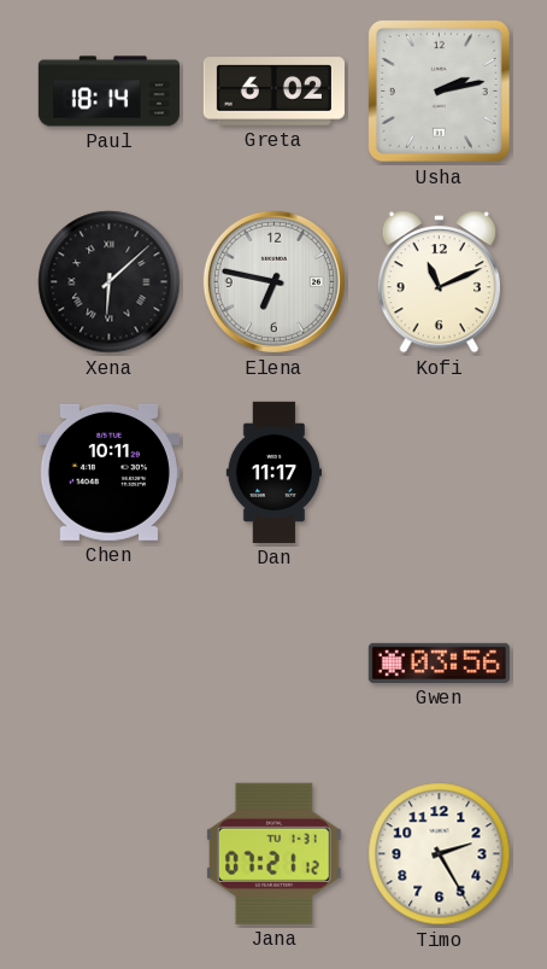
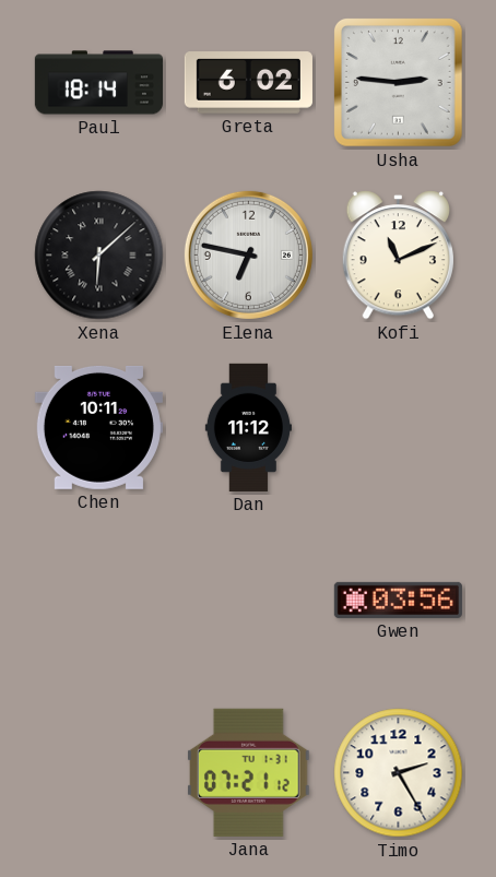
Usha: 2:13 -> 2:46
Dan: 11:17 -> 11:12
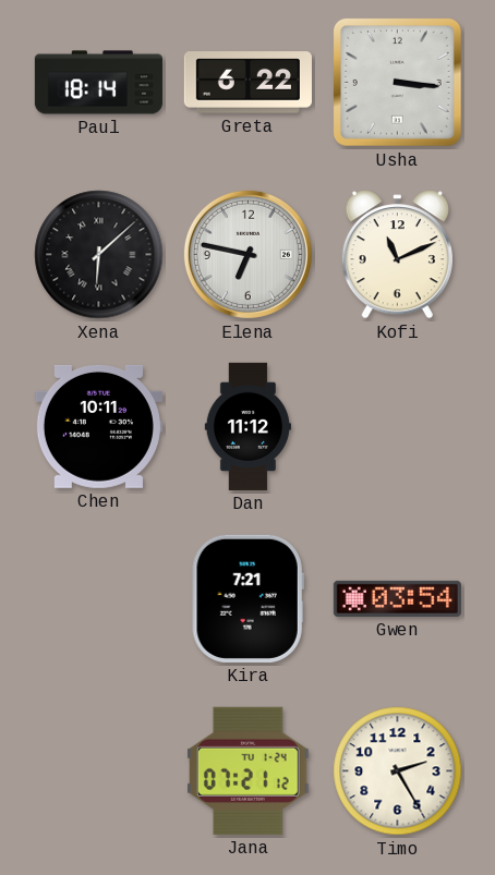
Greta: 6:02 -> 6:22
Usha: 2:46 -> 3:16
Kira: none -> 7:21
Gwen: 03:56 -> 03:54
Jana date: TU 1-31 -> TU 1-24
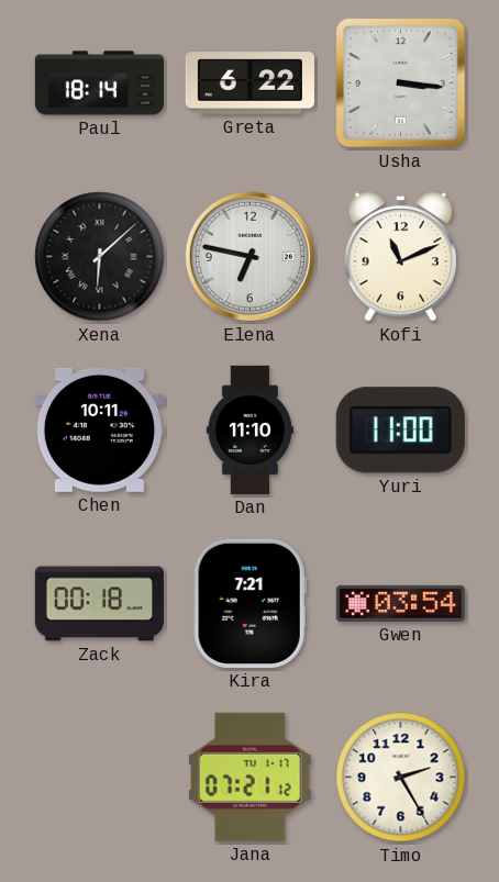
Dan: 11:12 -> 11:10
Yuri: none -> 11:00
Zack: none -> 00:18
Jana date: TU 1-24 -> TU 1-17
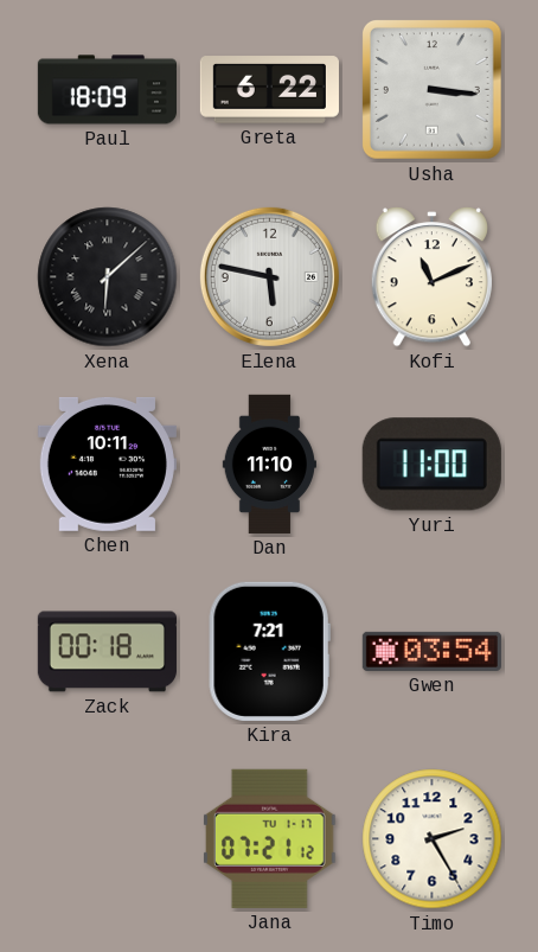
Paul: 18:14 -> 18:09
Elena: 6:47 -> 5:47
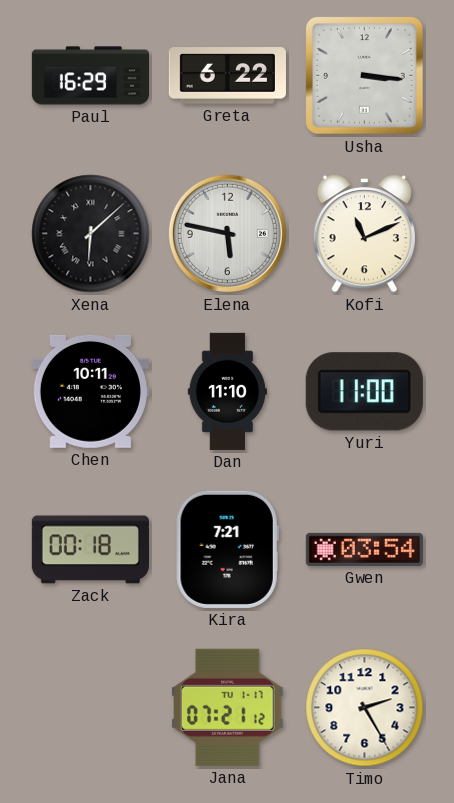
Paul: 18:09 -> 16:29
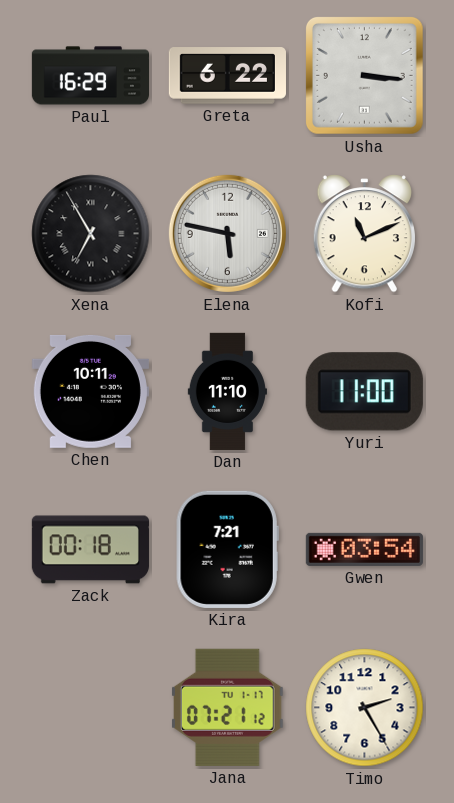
Xena: 6:08 -> 6:55
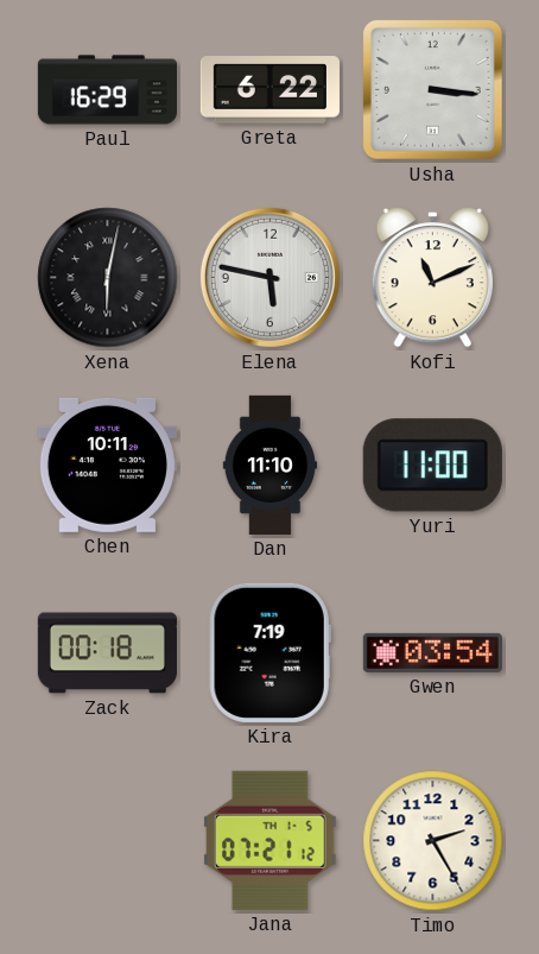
Xena: 6:55 -> 6:02
Kira: 7:21 -> 7:19
Jana date: TU 1-17 -> TH 1-5
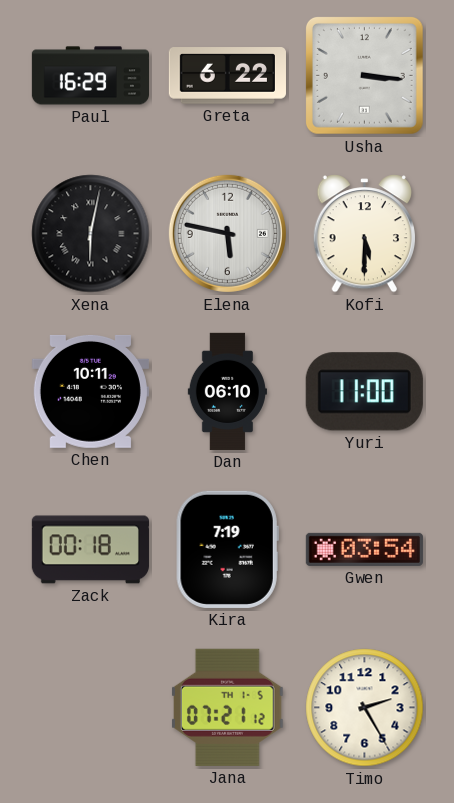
Kofi: 11:11 -> 5:30
Dan: 11:10 -> 06:10
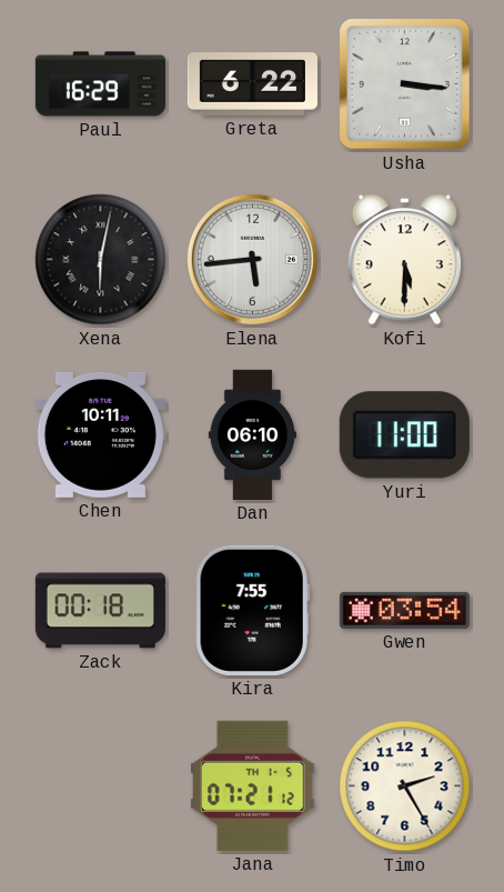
Elena: 5:47 -> 5:44
Kira: 7:19 -> 7:55
